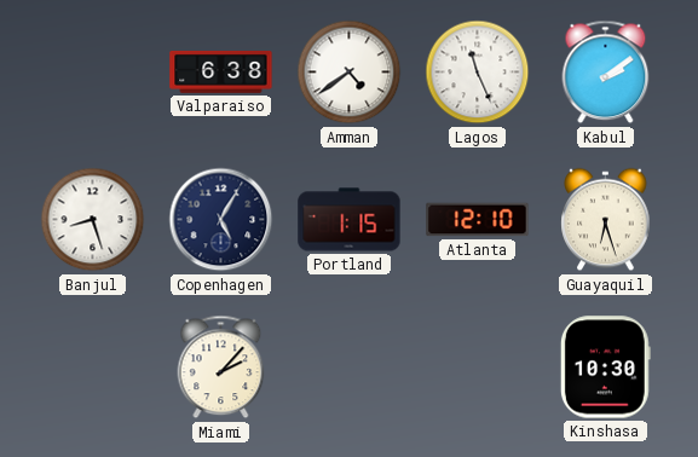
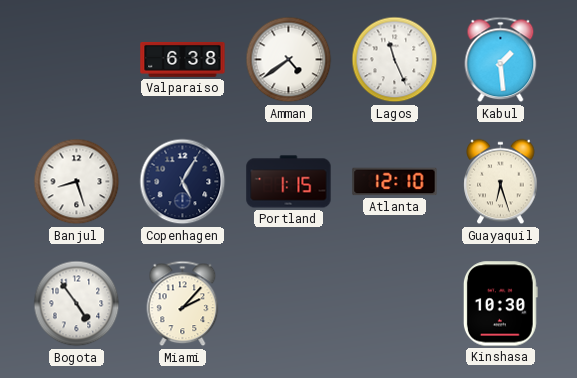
Kabul: 2:09 -> 1:29
Bogota: none -> 4:54
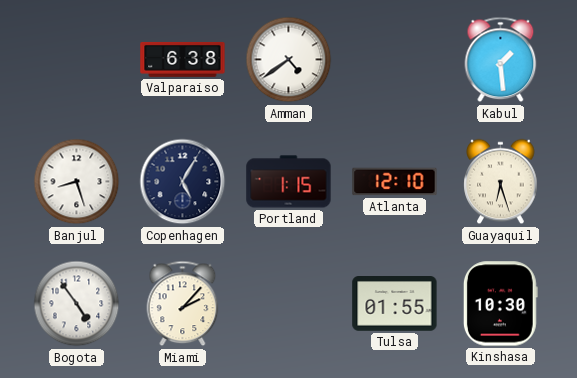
Lagos: 11:26 -> none
Tulsa: none -> 01:55
